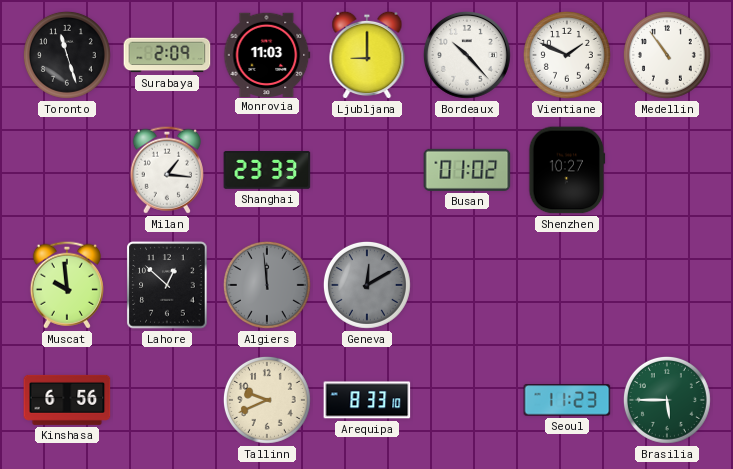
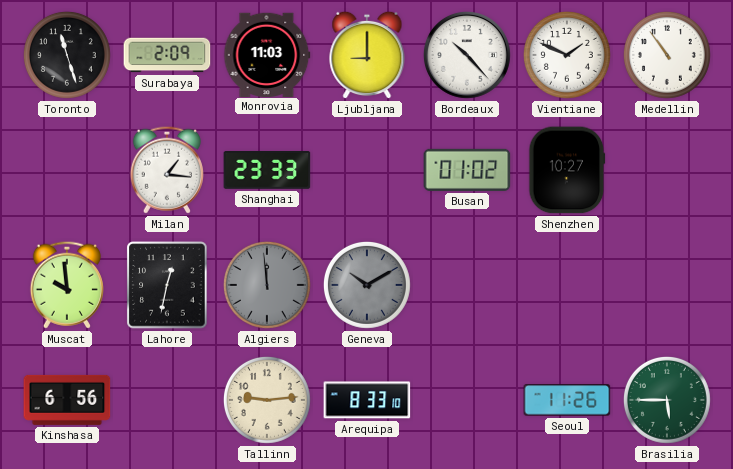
Lahore: 12:52 -> 12:32
Geneva: 12:10 -> 10:10
Tallinn: 9:41 -> 9:14
Seoul: 11:23 -> 11:26
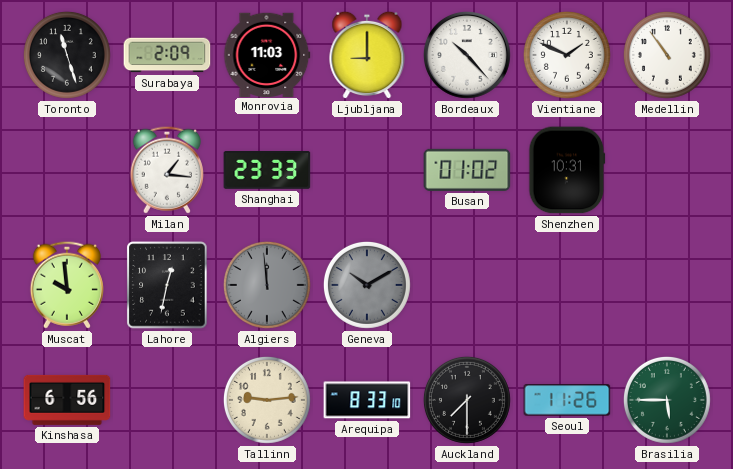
Shenzhen: 10:27 -> 10:31
Auckland: none -> 7:30
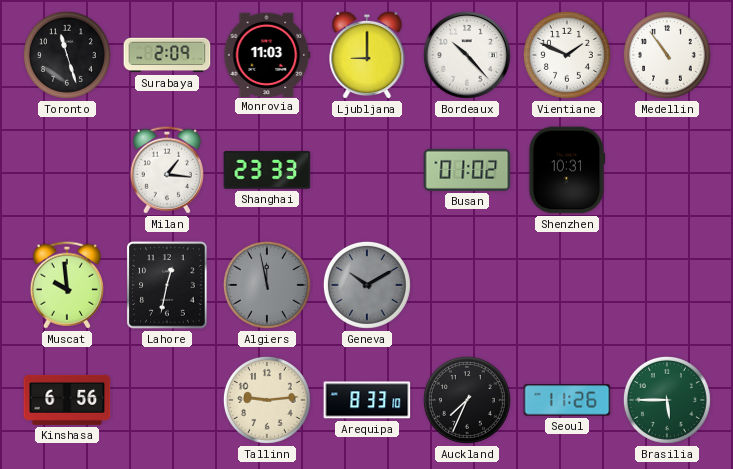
Algiers: 11:59 -> 11:58
Auckland: 7:30 -> 7:34
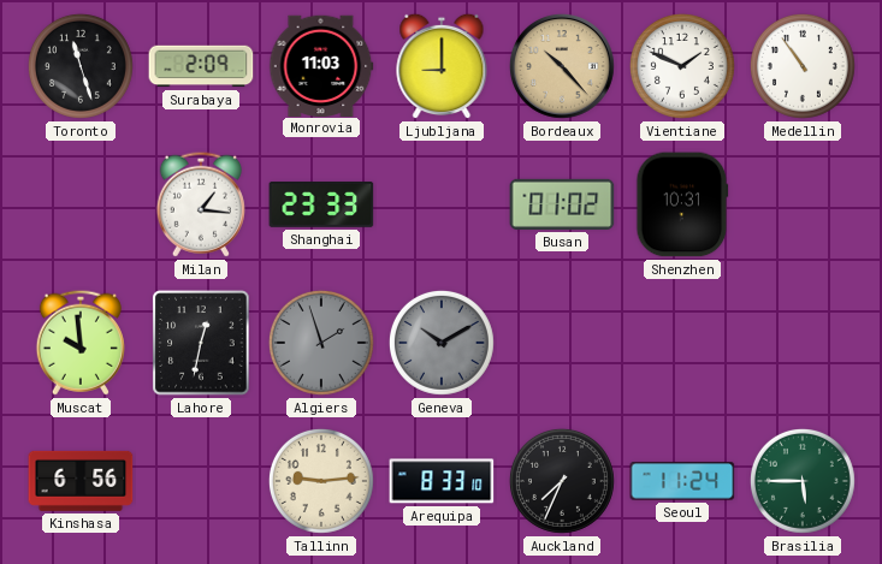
Bordeaux dial: white -> champagne
Algiers: 11:58 -> 1:57
Seoul: 11:26 -> 11:24
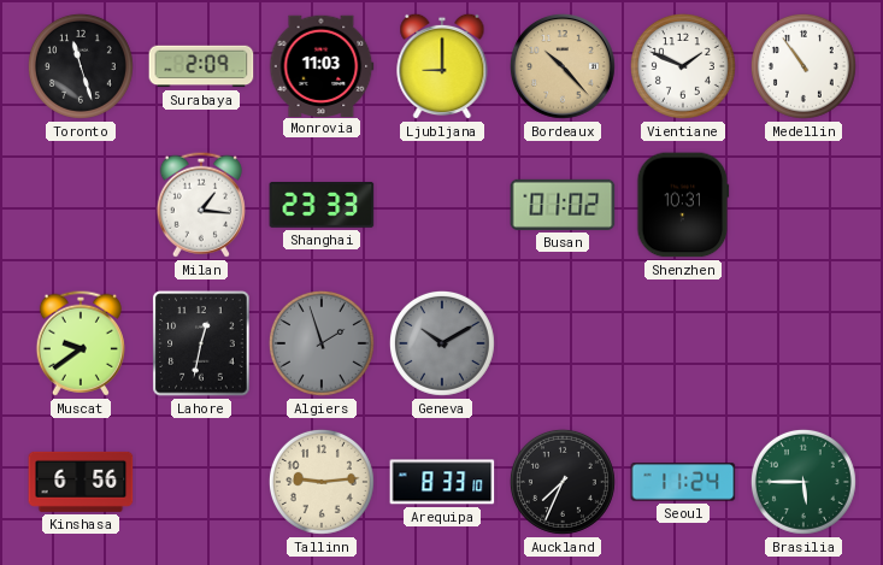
Muscat: 9:59 -> 9:39
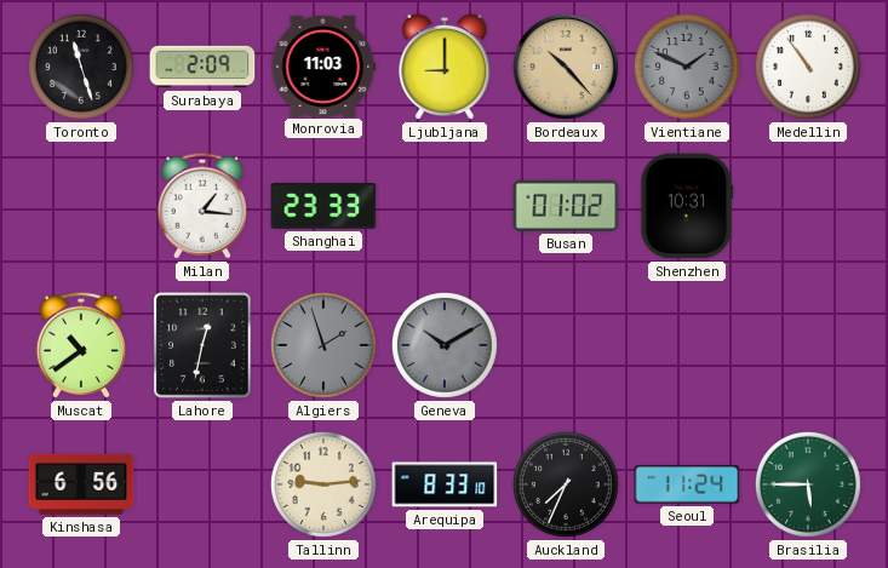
Vientiane dial: white -> grey
Muscat: 9:39 -> 10:39
